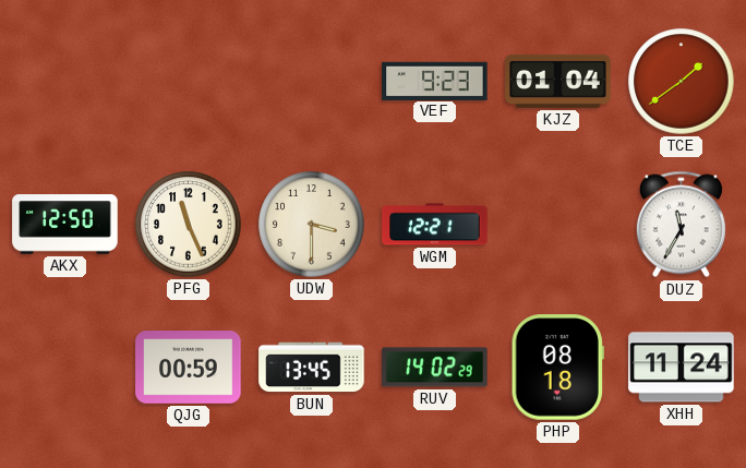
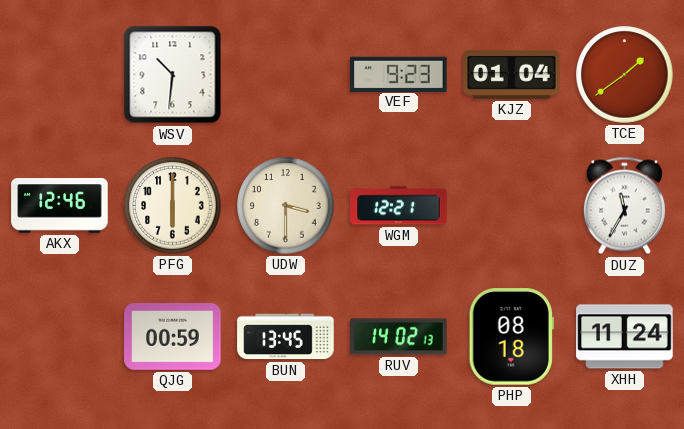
WSV: none -> 10:31
AKX: 12:50 -> 12:46
PFG: 11:26 -> 6:00
RUV: 14:02:29 -> 14:02:13
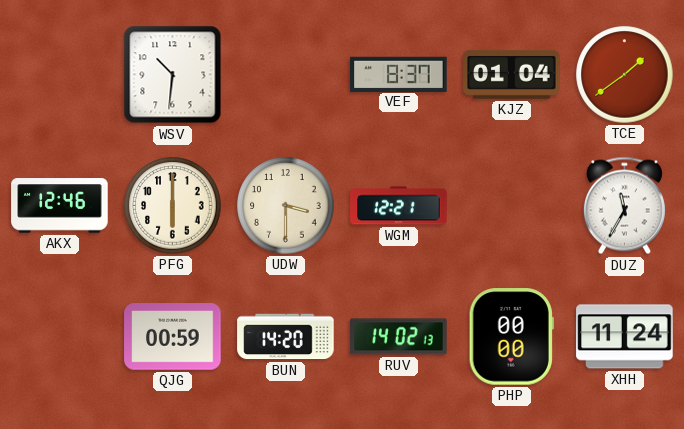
VEF: 9:23 -> 8:37
BUN: 13:45 -> 14:20
PHP: 08:18 -> 00:00
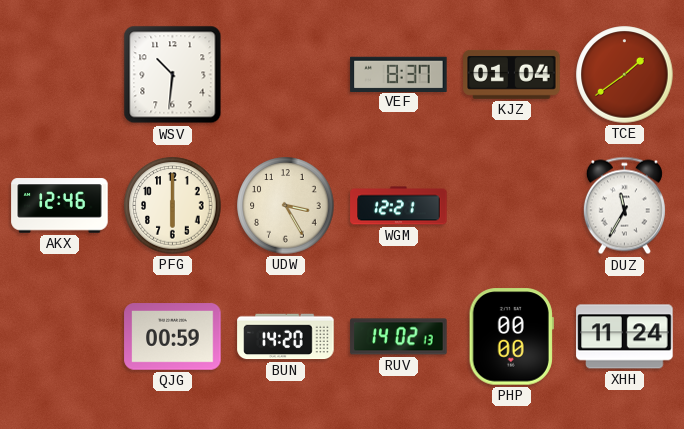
UDW: 3:30 -> 3:25
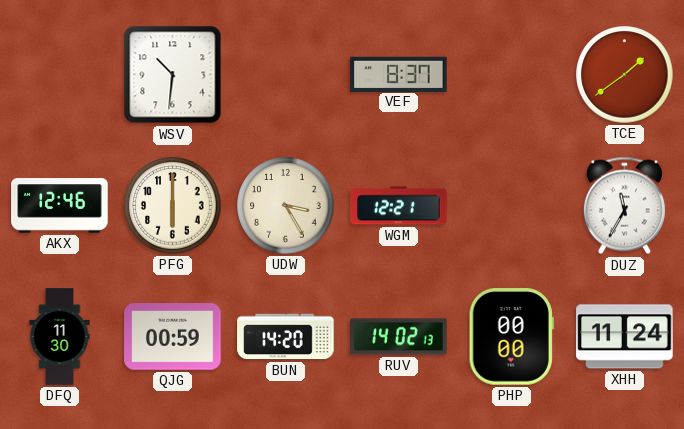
KJZ: 01:04 -> none
DFQ: none -> 11:30
